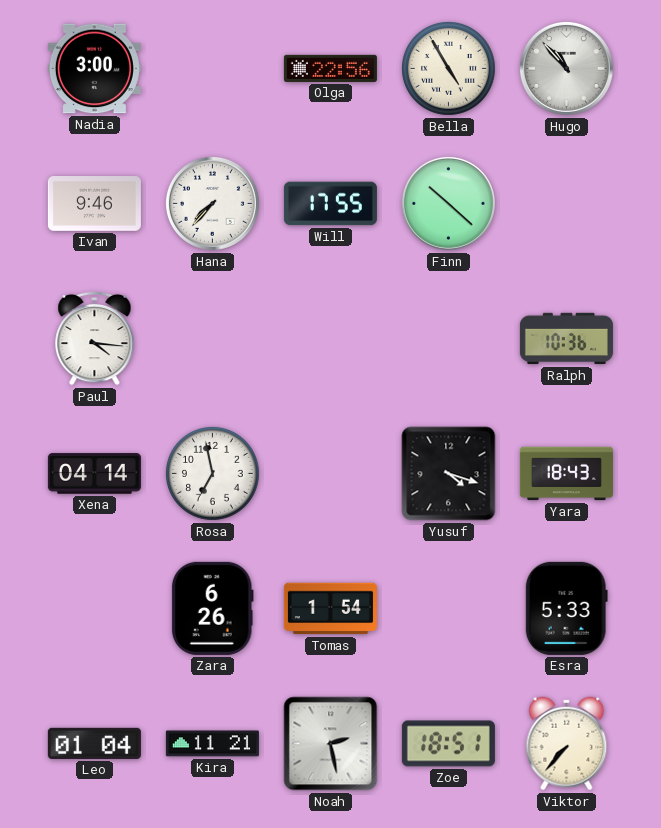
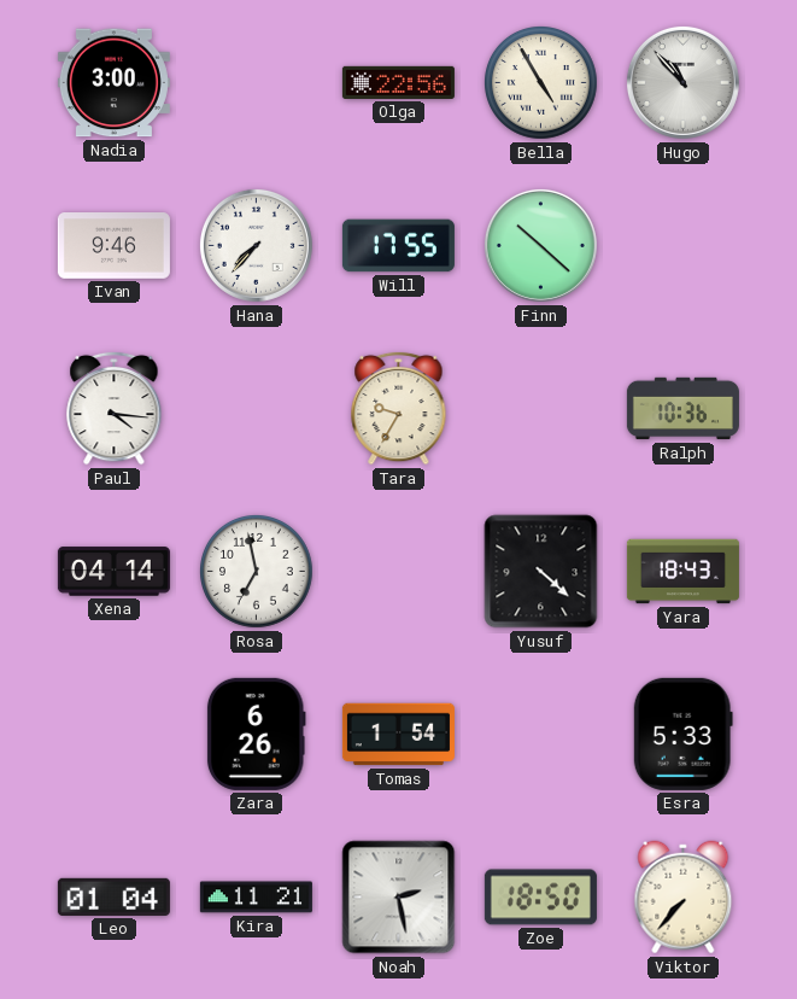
Tara: none -> 9:35
Yusuf: 4:18 -> 4:22
Zoe: 18:51 -> 18:50
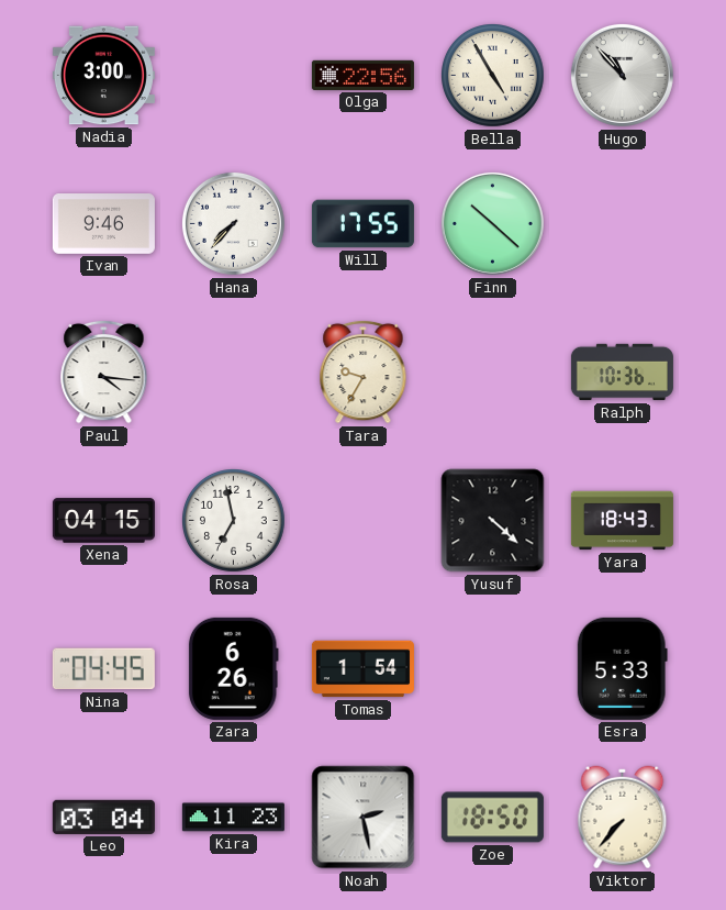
Xena: 04:14 -> 04:15
Nina: none -> 04:45
Leo: 01:04 -> 03:04
Kira: 11:21 -> 11:23
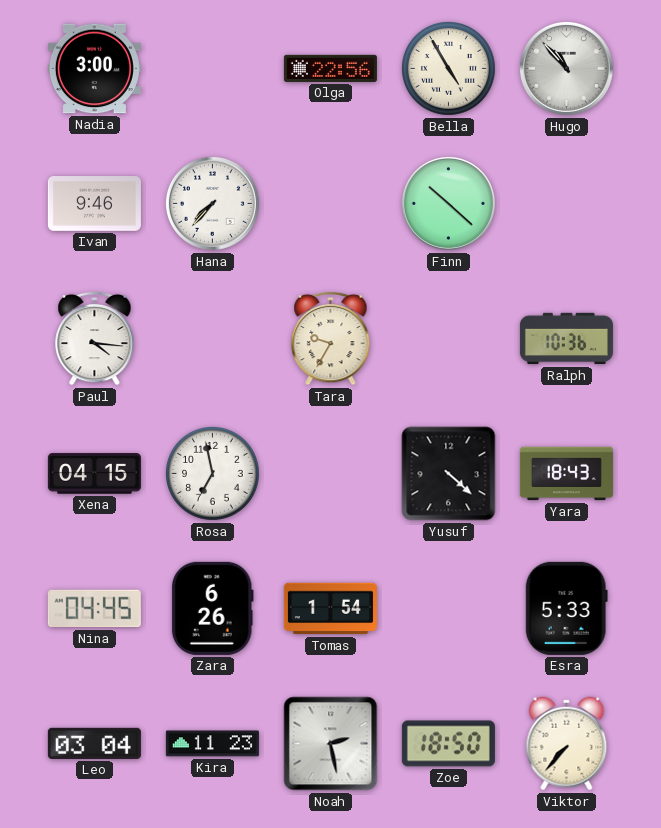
Will: 17:55 -> none
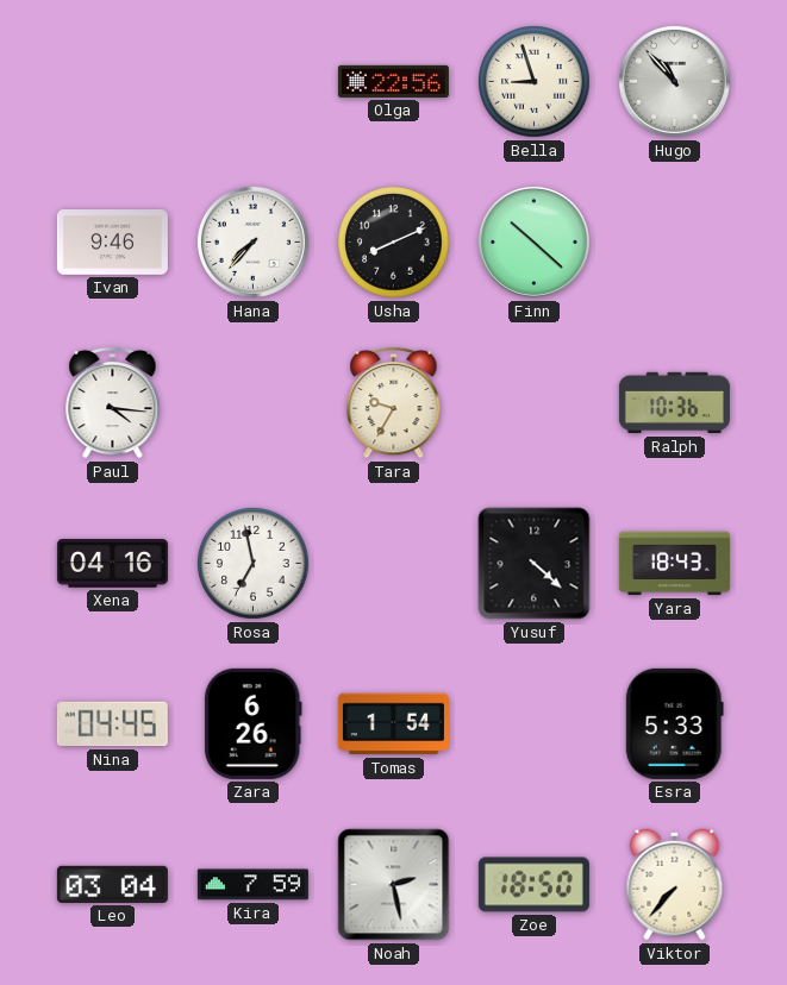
Nadia: 3:00 -> none
Bella: 4:55 -> 8:57
Usha: none -> 8:11
Xena: 04:15 -> 04:16
Kira: 11:23 -> 7:59
